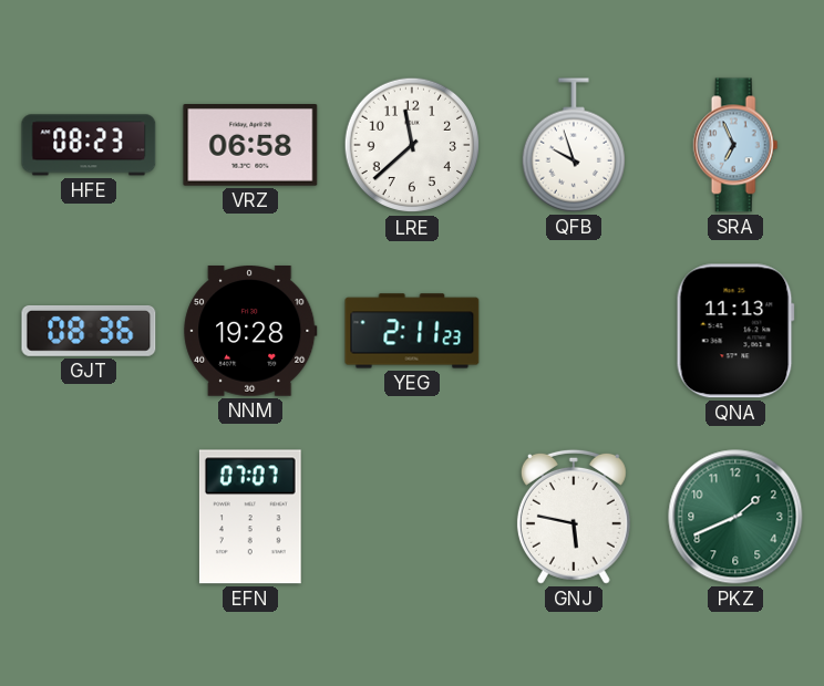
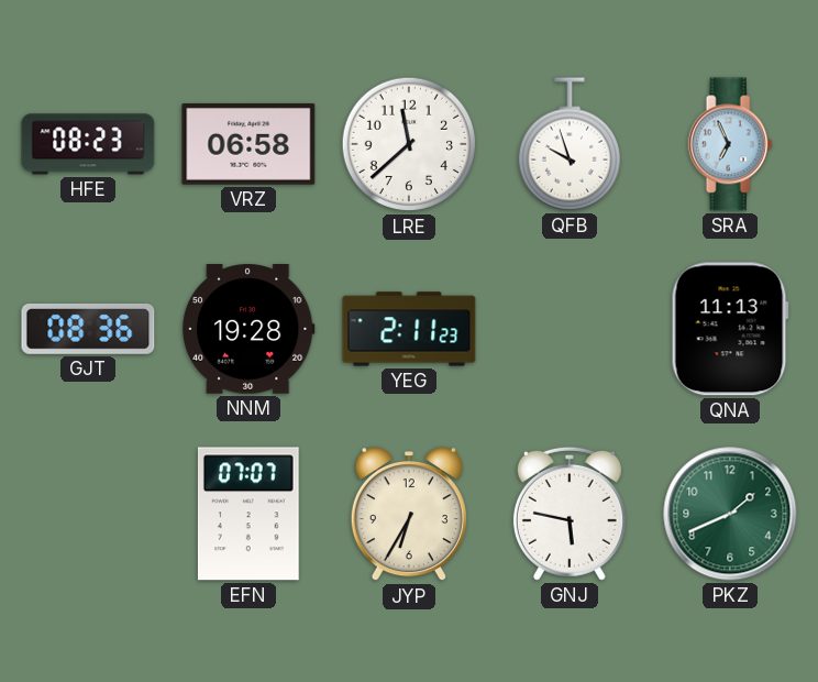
JYP: none -> 6:35
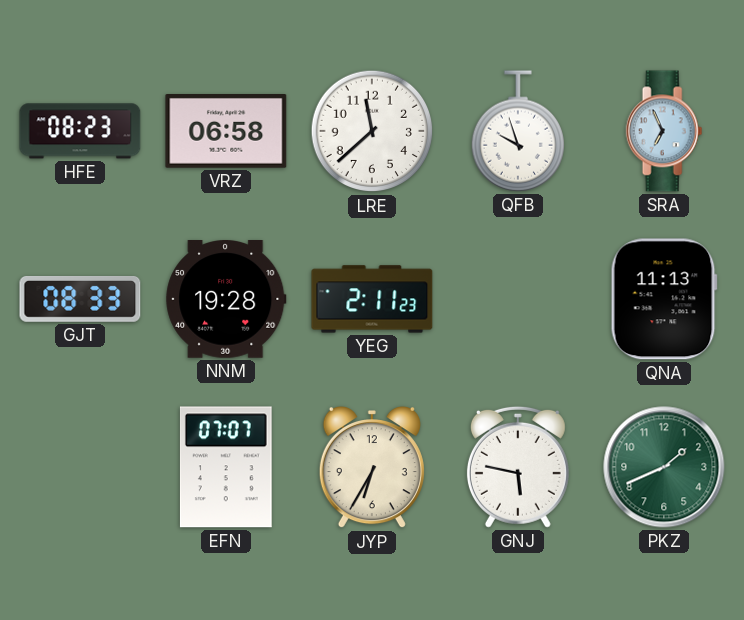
GJT: 08:36 -> 08:33
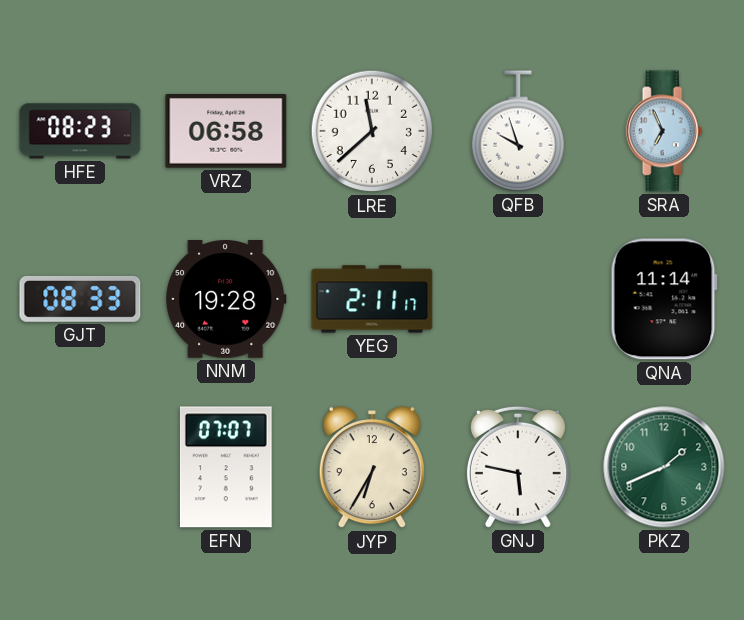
YEG: 2:11:23 -> 2:11:17
QNA: 11:13 -> 11:14
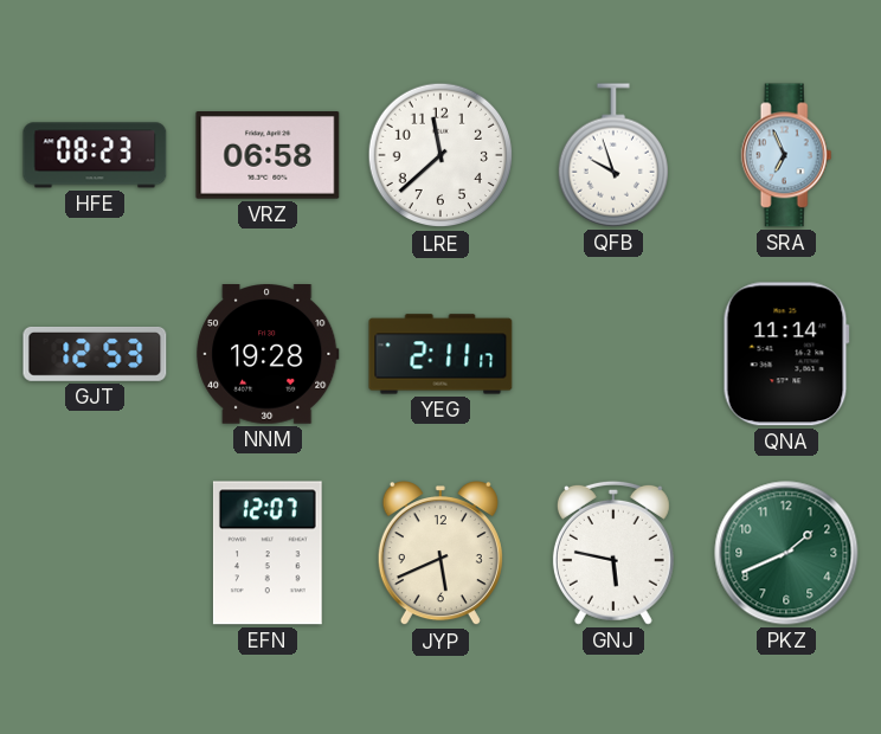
GJT: 08:33 -> 12:53
EFN: 07:07 -> 12:07
JYP: 6:35 -> 5:41
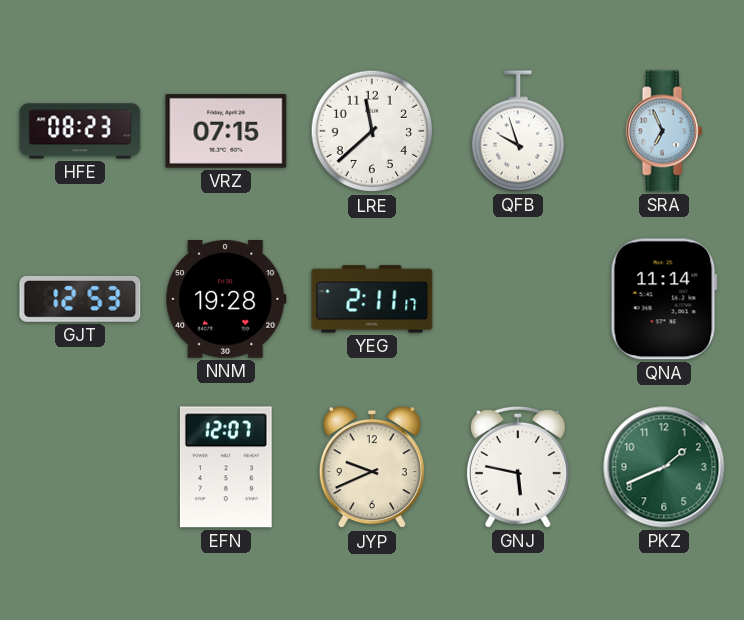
VRZ: 06:58 -> 07:15
JYP: 5:41 -> 9:41
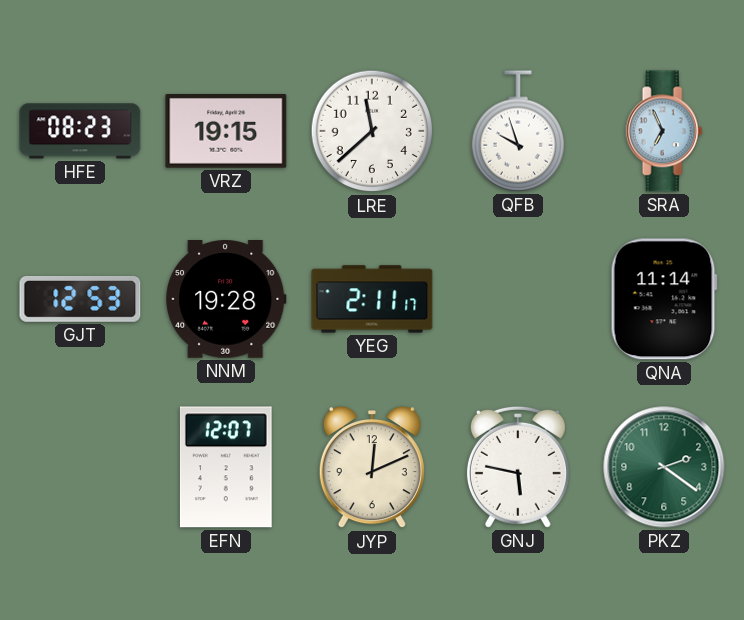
VRZ: 07:15 -> 19:15
JYP: 9:41 -> 12:11
PKZ: 1:41 -> 2:21
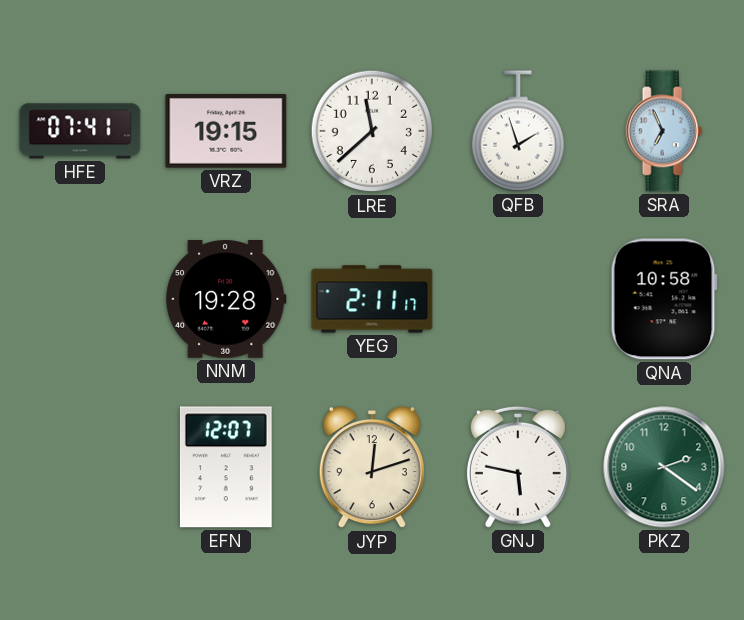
HFE: 08:23 -> 07:41
QFB: 9:57 -> 1:57
GJT: 12:53 -> none
QNA: 11:14 -> 10:58
JYP: 12:11 -> 12:12
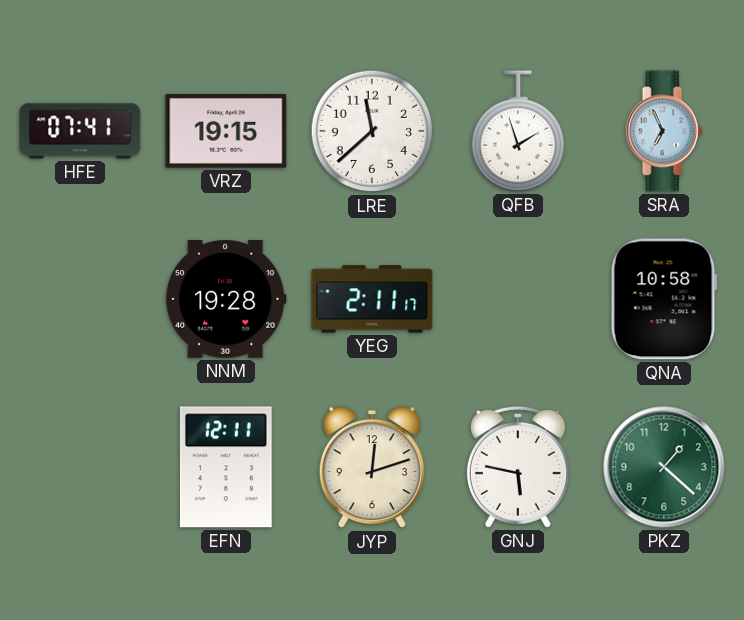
EFN: 12:07 -> 12:11
PKZ: 2:21 -> 1:22
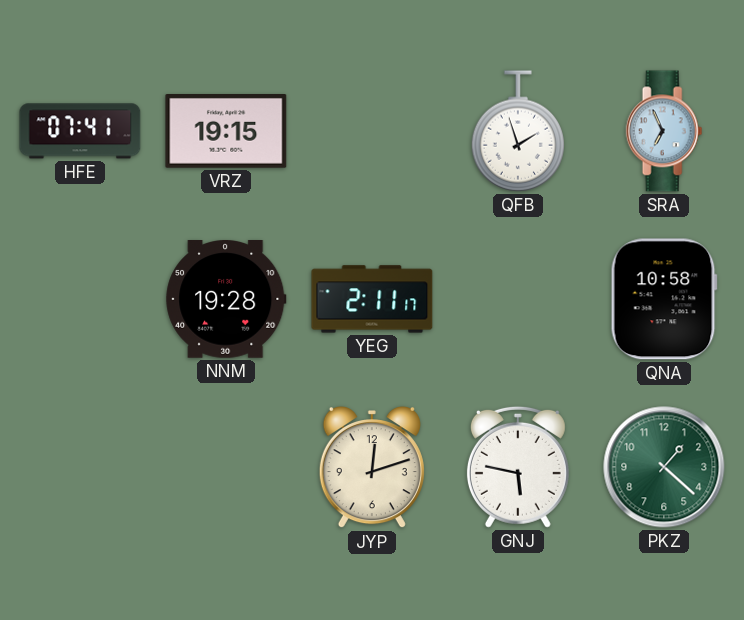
LRE: 11:38 -> none
EFN: 12:11 -> none
